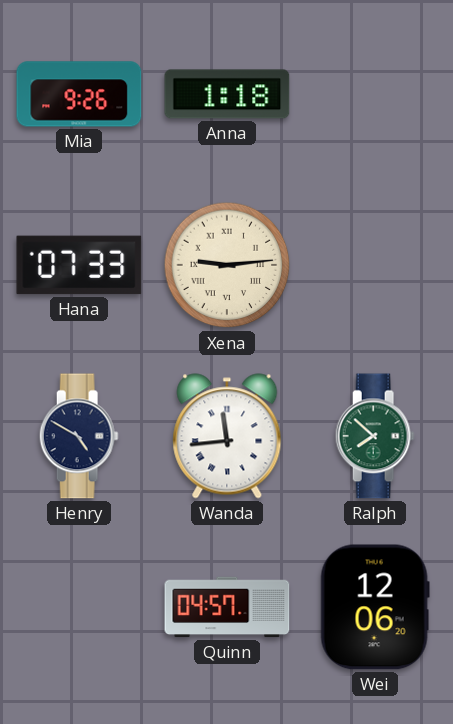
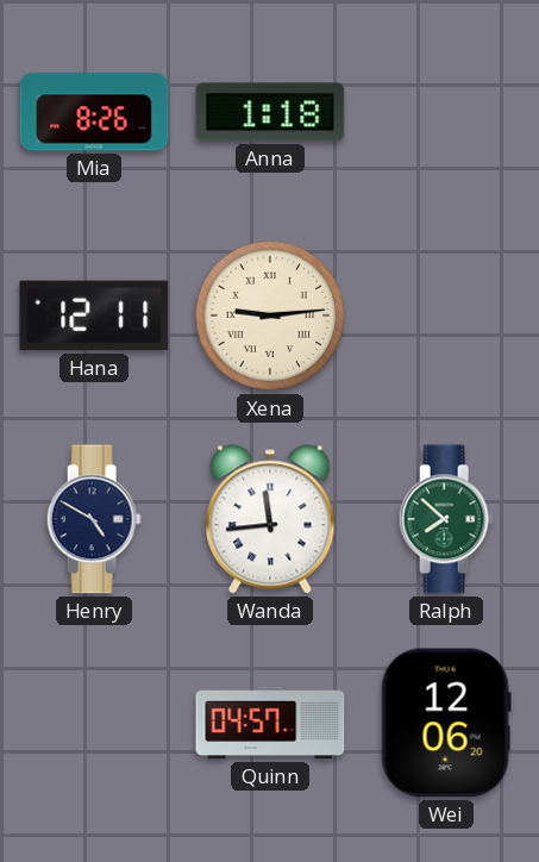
Mia: 9:26 -> 8:26
Hana: 07:33 -> 12:11
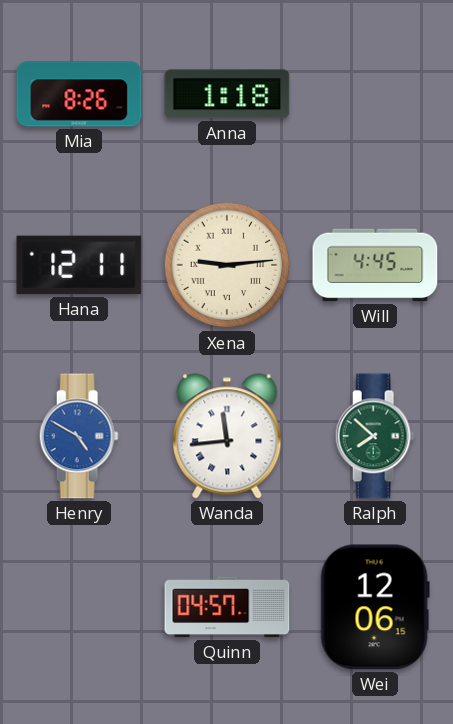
Will: none -> 4:45
Henry dial: navy -> blue
Wei: 12:06:20 -> 12:06:15
